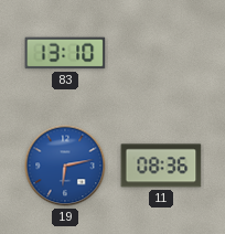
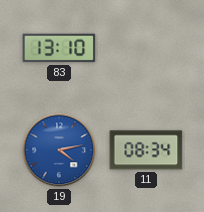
19: 6:13 -> 4:13
11: 08:36 -> 08:34
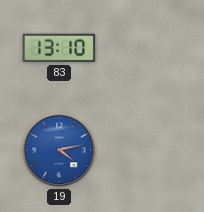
11: 08:34 -> none
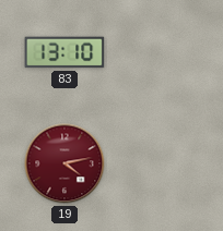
19 dial: blue -> burgundy
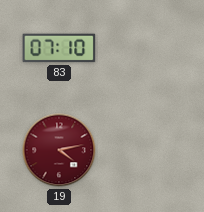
83: 13:10 -> 07:10
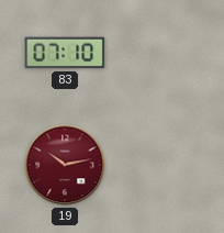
19: 4:13 -> 10:13
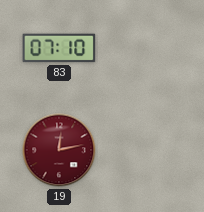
19: 10:13 -> 12:13
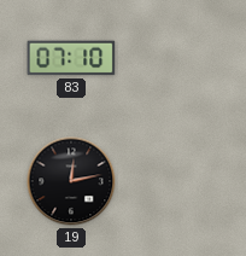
19 dial: burgundy -> black
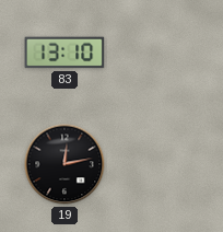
83: 07:10 -> 13:10
